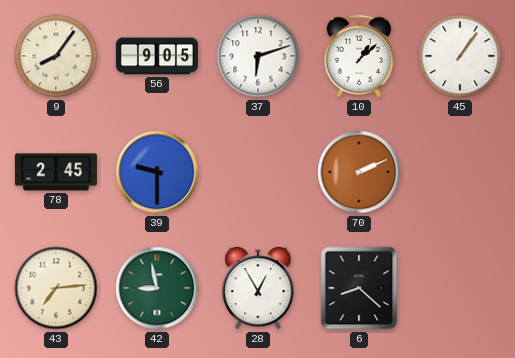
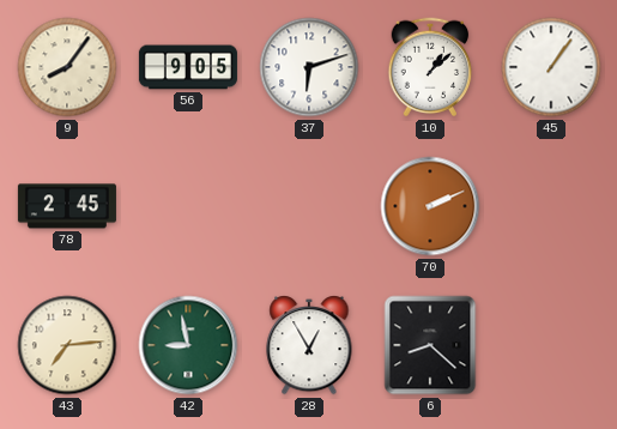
39: 9:30 -> none
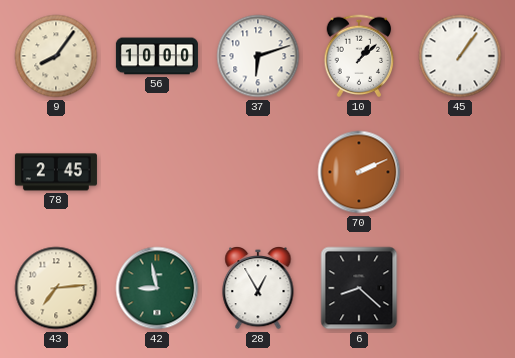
56: 9:05 -> 10:00
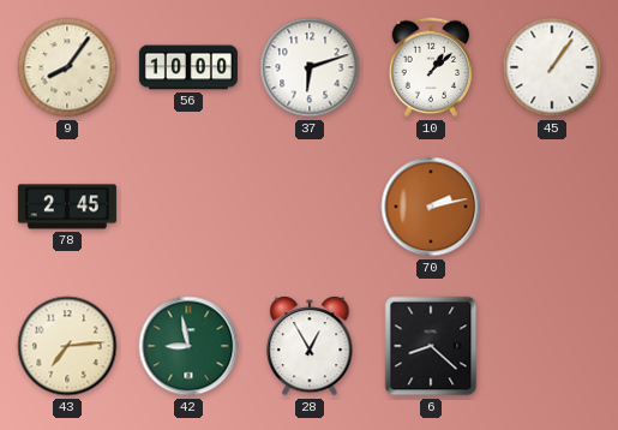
70: 2:11 -> 2:13
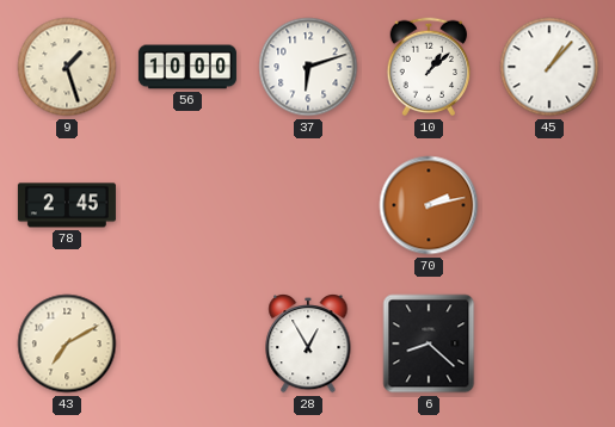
9: 8:06 -> 1:27
45: 1:06 -> 1:07
43: 7:14 -> 7:10
42: 8:58 -> none
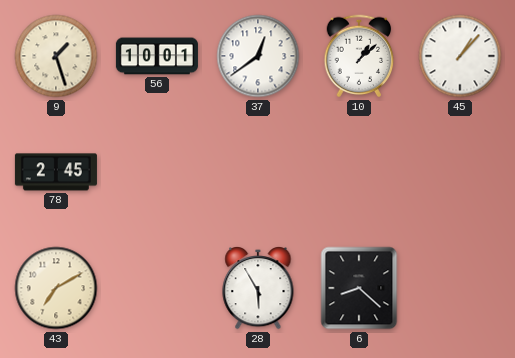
56: 10:00 -> 10:01
37: 6:12 -> 12:39
70: 2:13 -> none
28: 12:55 -> 5:55
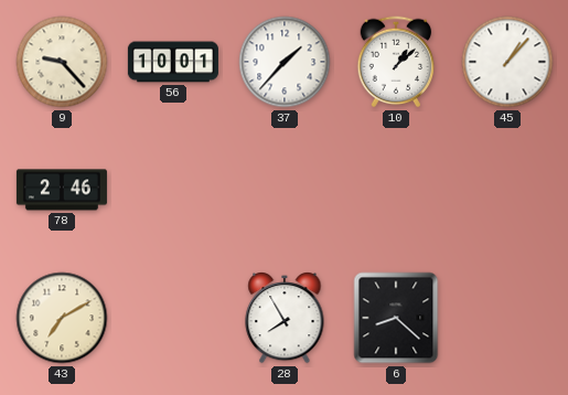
9: 1:27 -> 9:23
37: 12:39 -> 1:37
78: 2:45 -> 2:46
28: 5:55 -> 7:55
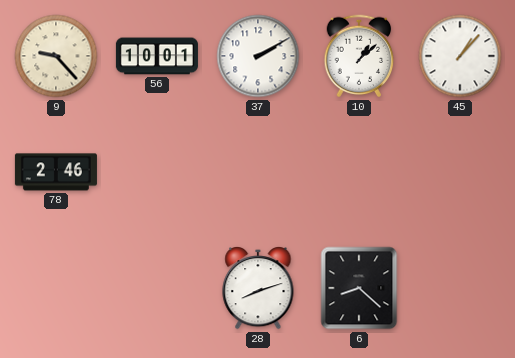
37: 1:37 -> 2:10
43: 7:10 -> none
28: 7:55 -> 8:12
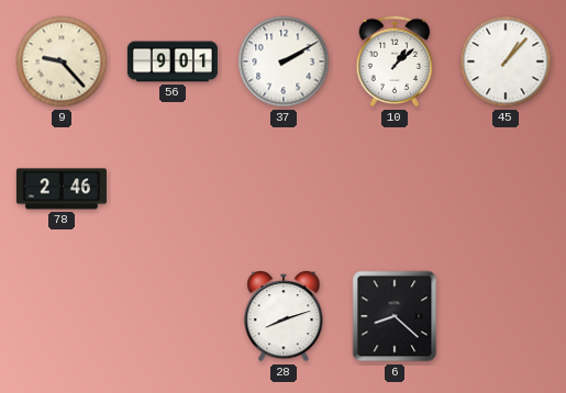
56: 10:01 -> 9:01
